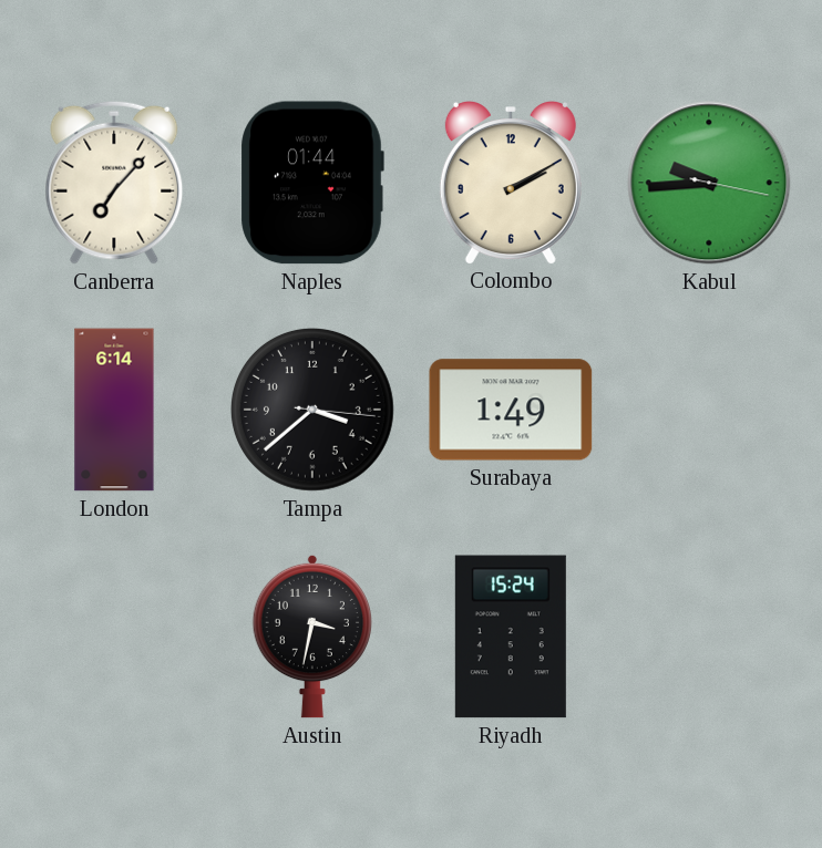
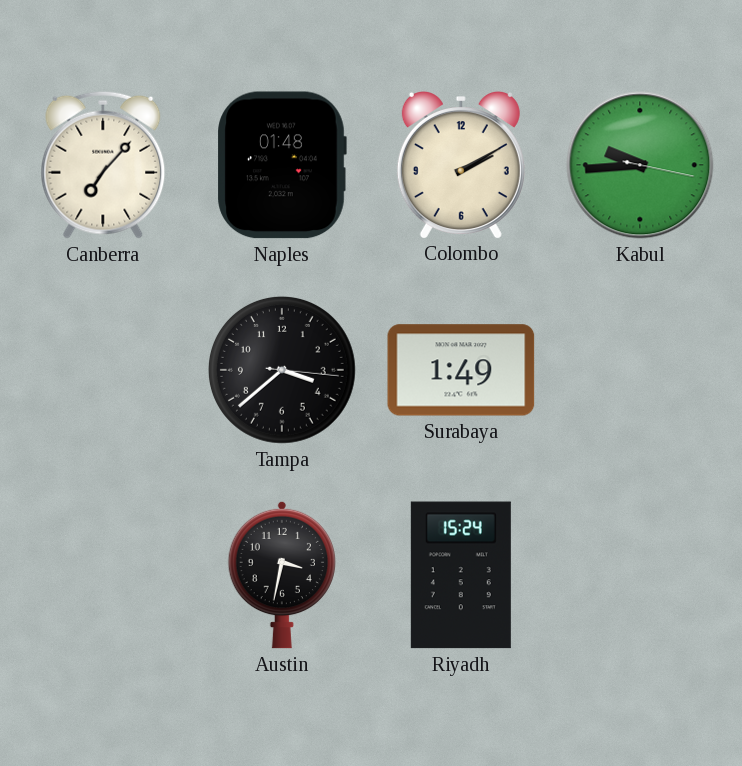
Naples: 01:44 -> 01:48
London: 6:14 -> none
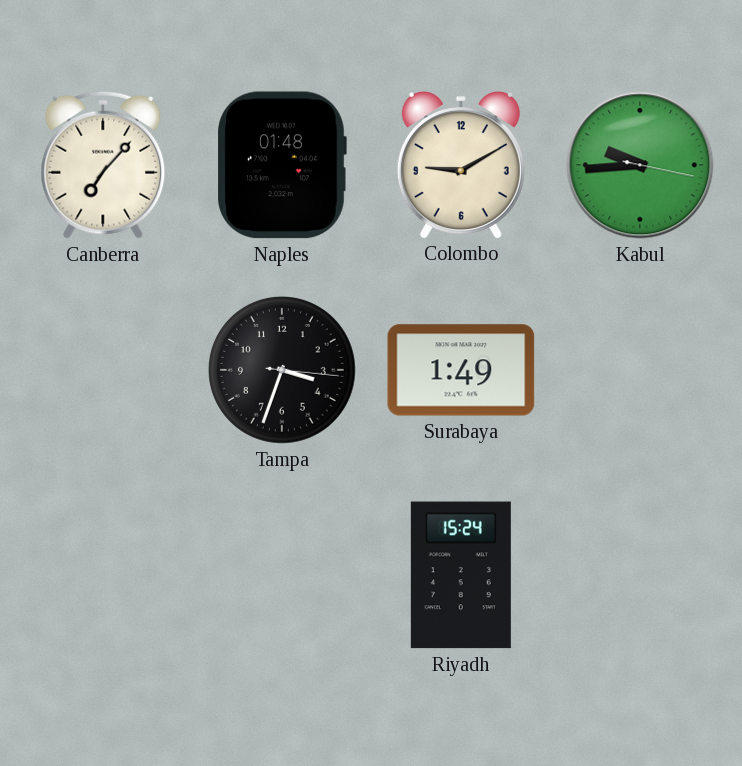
Colombo: 2:10 -> 9:10
Tampa: 3:38 -> 3:33
Austin: 3:32 -> none
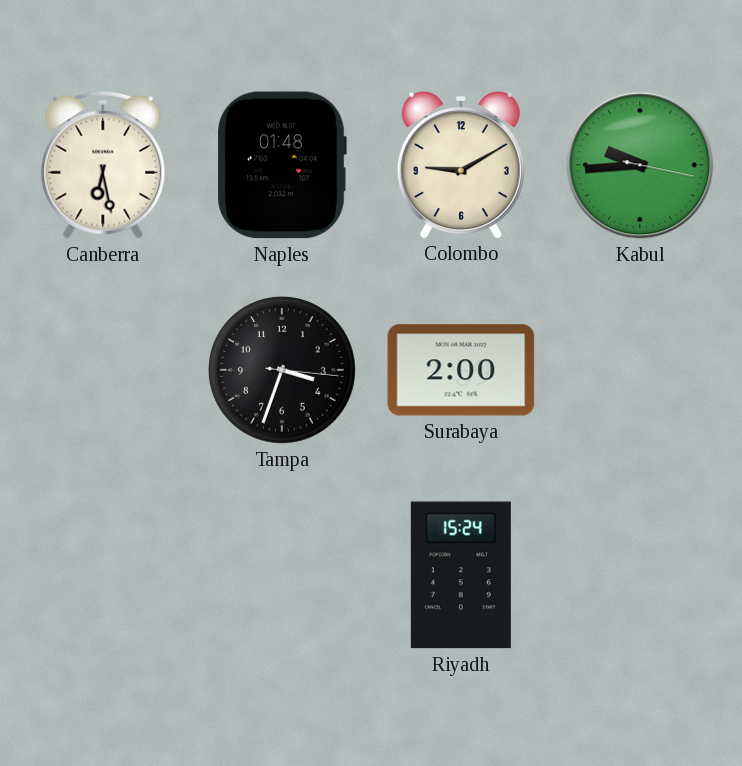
Canberra: 7:07 -> 6:28
Surabaya: 1:49 -> 2:00
